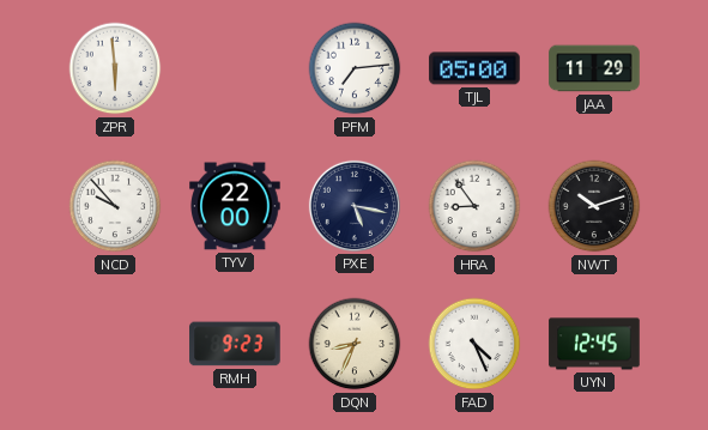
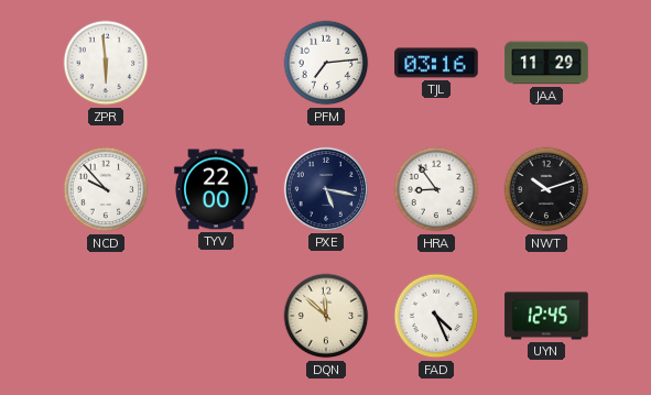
TJL: 05:00 -> 03:16
RMH: 9:23 -> none
DQN: 8:34 -> 11:52
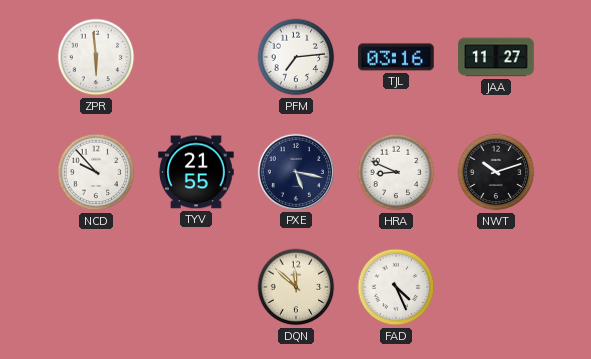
JAA: 11:29 -> 11:27
TYV: 22:00 -> 21:55
HRA: 8:54 -> 8:49
UYN: 12:45 -> none
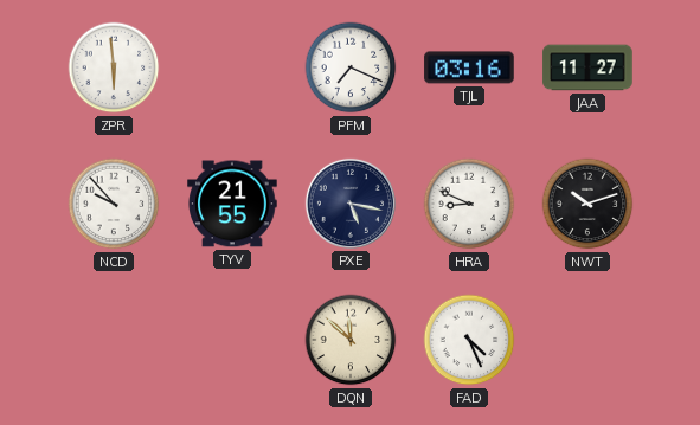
PFM: 7:14 -> 7:19
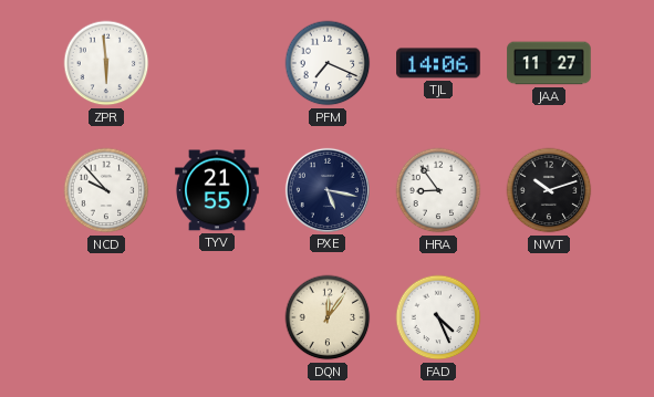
TJL: 03:16 -> 14:06
HRA: 8:49 -> 8:54
DQN: 11:52 -> 12:06
